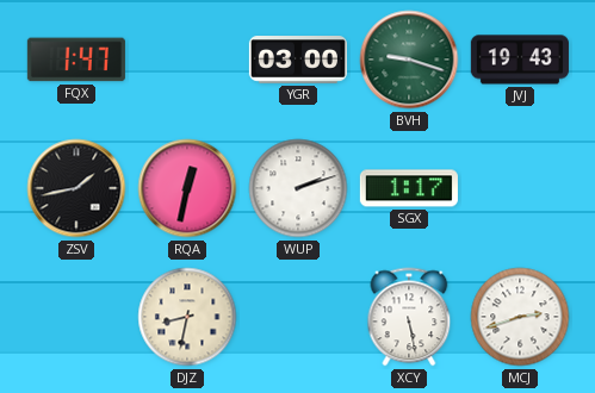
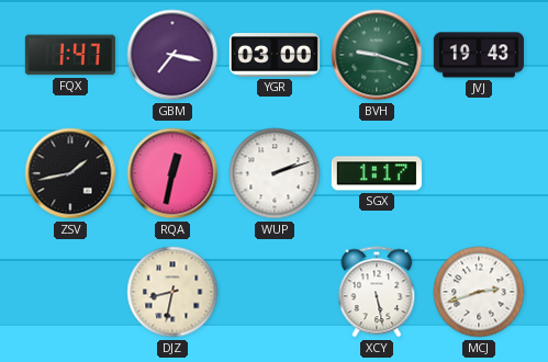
GBM: none -> 7:17
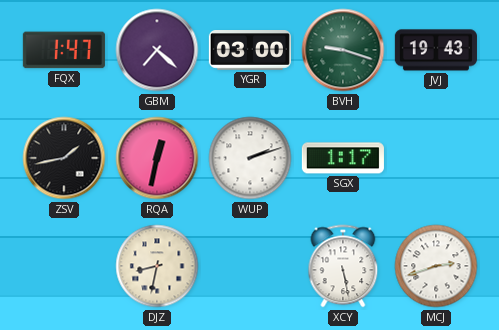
GBM: 7:17 -> 7:22
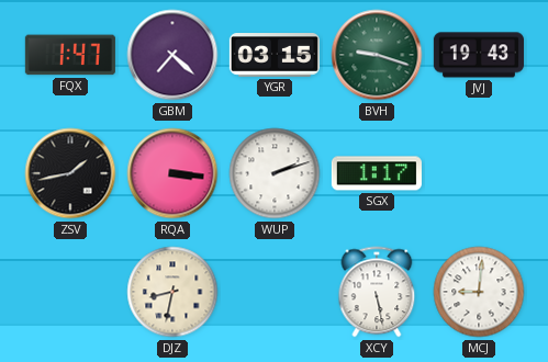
YGR: 03:00 -> 03:15
RQA: 12:32 -> 3:16
MCJ: 2:42 -> 9:01
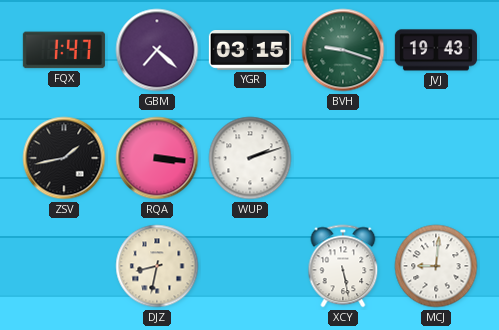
SGX: 1:17 -> none
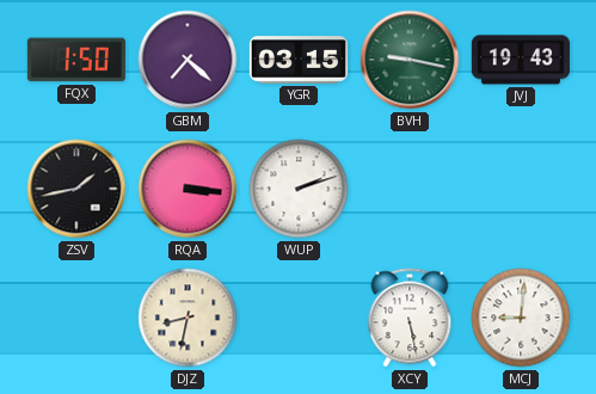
FQX: 1:47 -> 1:50
BVH: 9:18 -> 9:17
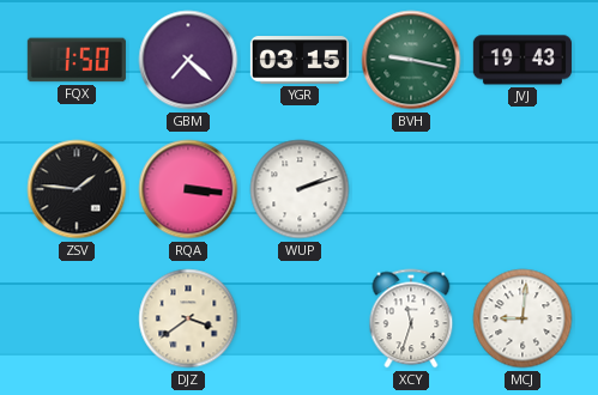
ZSV: 1:43 -> 1:46
DJZ: 8:32 -> 3:39
XCY: 5:28 -> 11:33
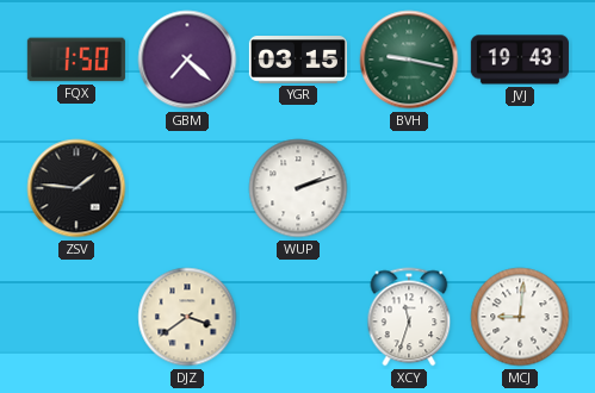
RQA: 3:16 -> none
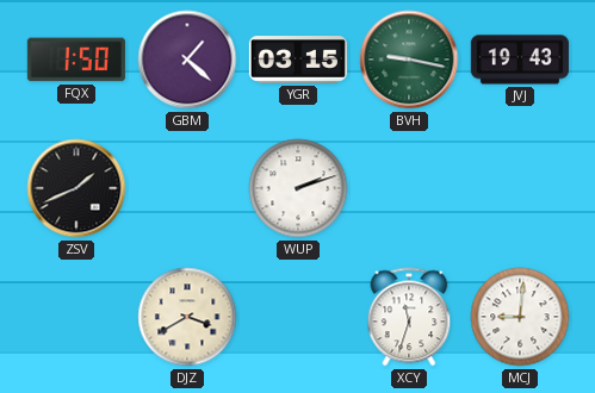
GBM: 7:22 -> 1:22
ZSV: 1:46 -> 1:41
DJZ: 3:39 -> 3:40
